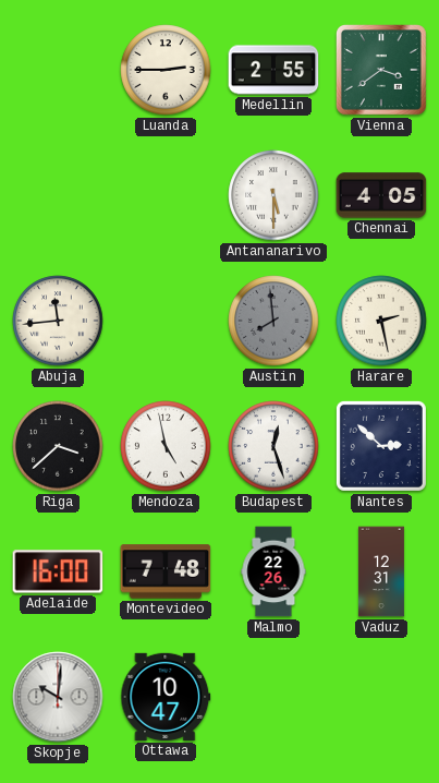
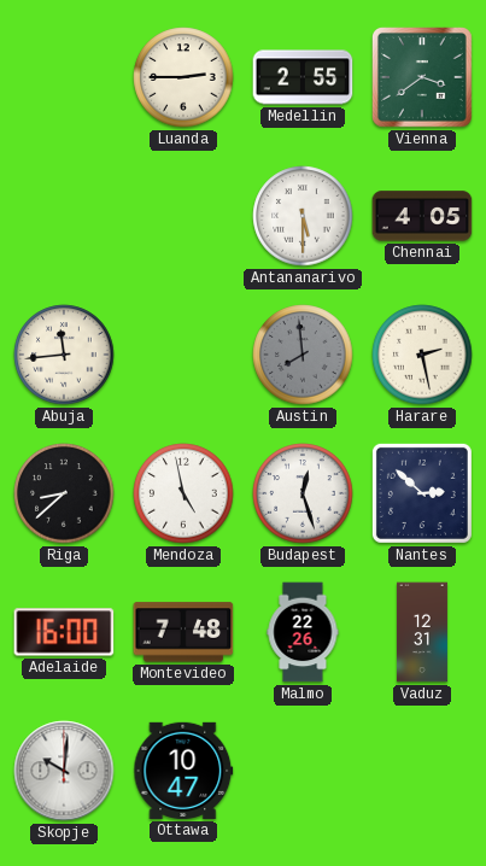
Riga: 3:38 -> 8:38
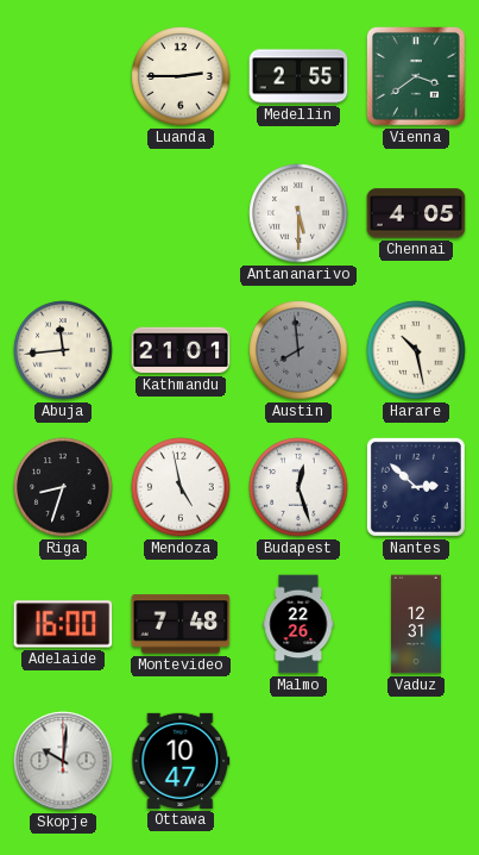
Kathmandu: none -> 21:01
Harare: 2:28 -> 10:28
Riga: 8:38 -> 8:33
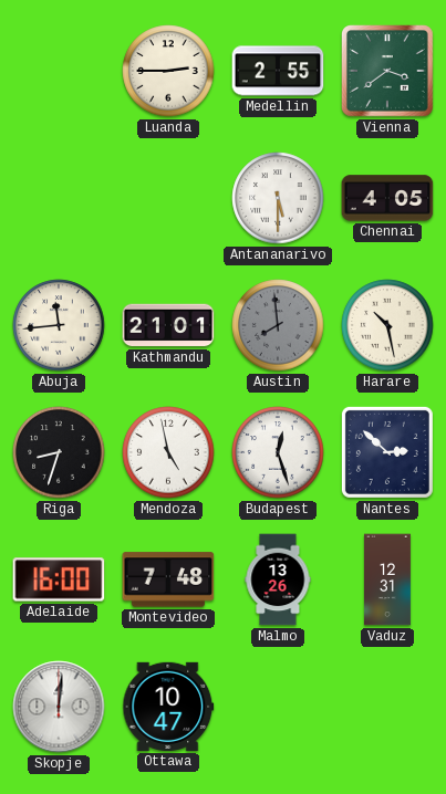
Malmo: 22:26 -> 13:26
Skopje: 10:01 -> 12:01
